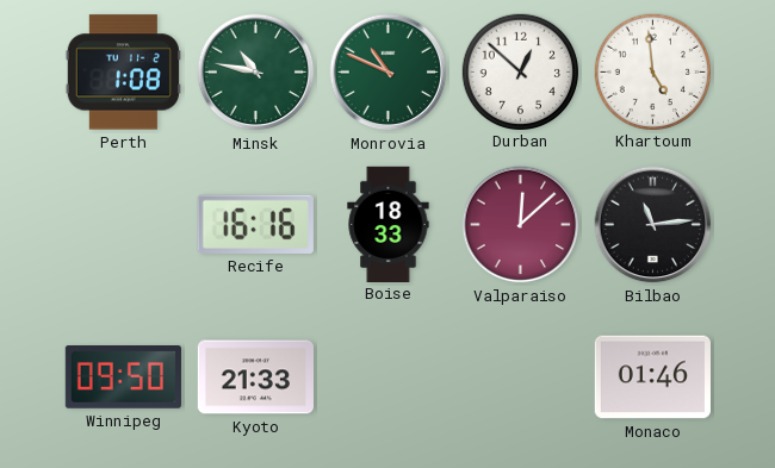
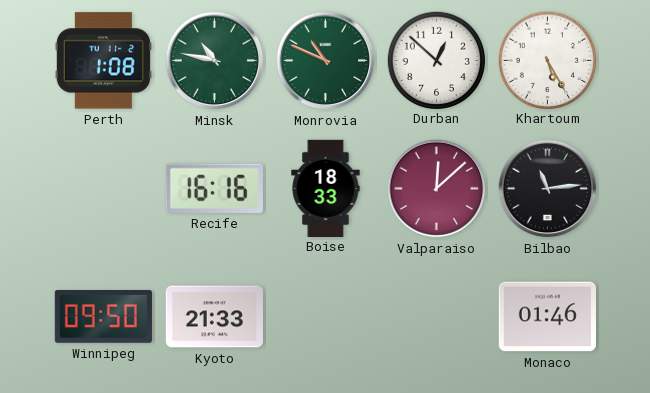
Khartoum: 4:59 -> 5:25
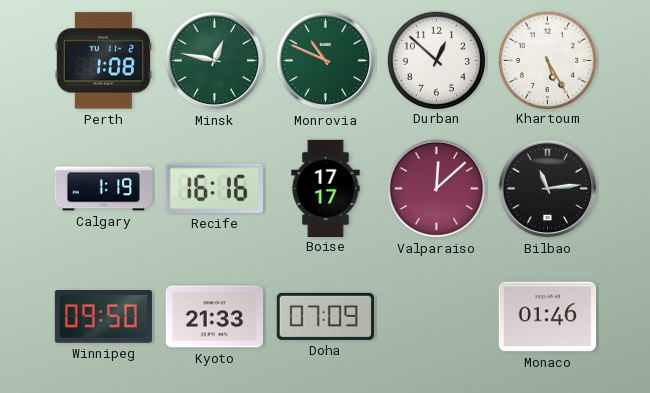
Minsk: 10:47 -> 12:47
Calgary: none -> 1:19
Boise: 18:33 -> 17:17
Doha: none -> 07:09
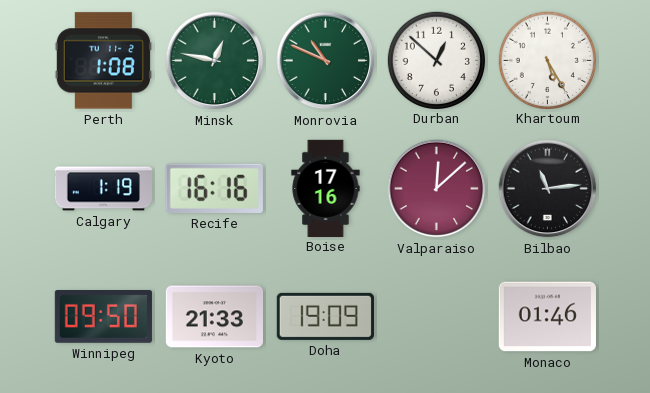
Boise: 17:17 -> 17:16
Doha: 07:09 -> 19:09
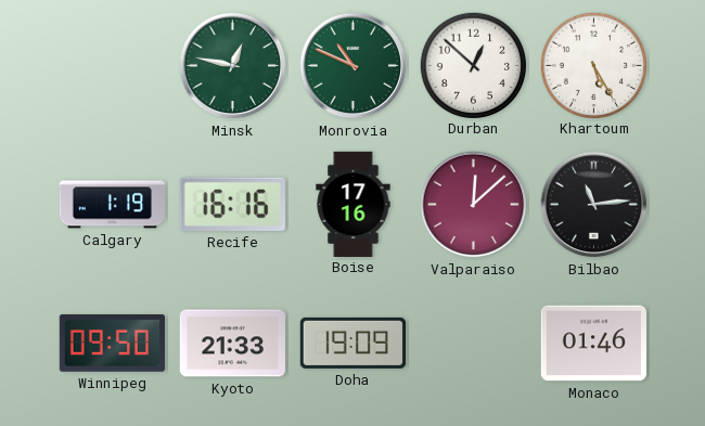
Perth: 1:08 -> none
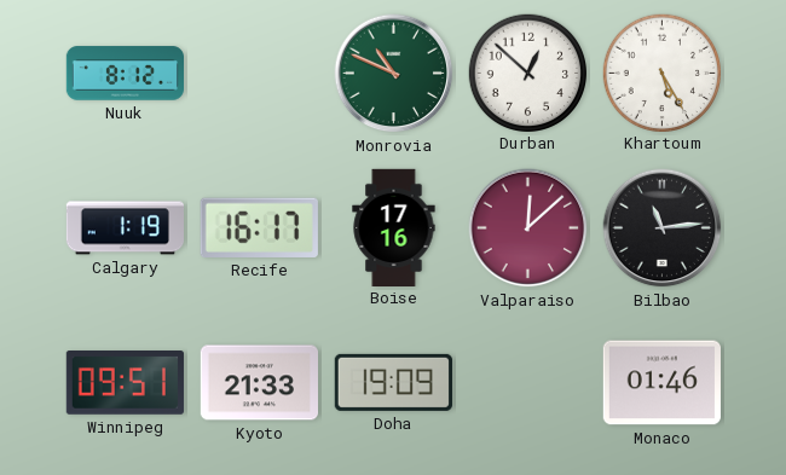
Nuuk: none -> 8:12
Minsk: 12:47 -> none
Recife: 16:16 -> 16:17
Winnipeg: 09:50 -> 09:51
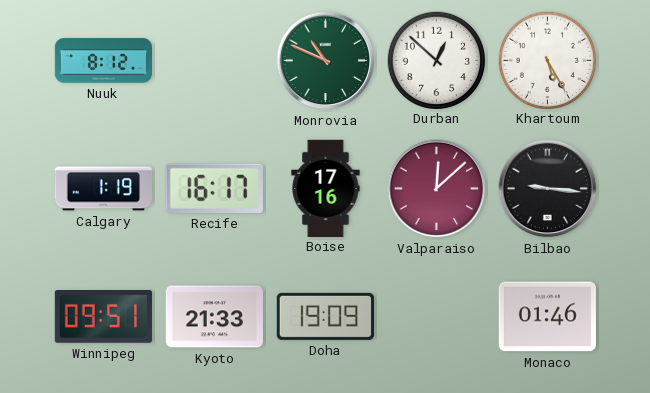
Bilbao: 11:14 -> 9:16
